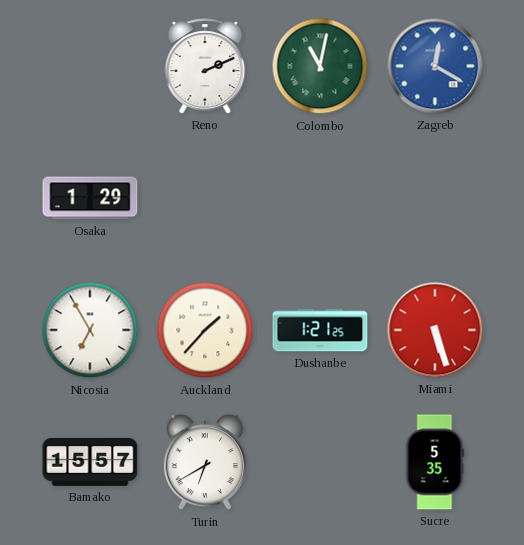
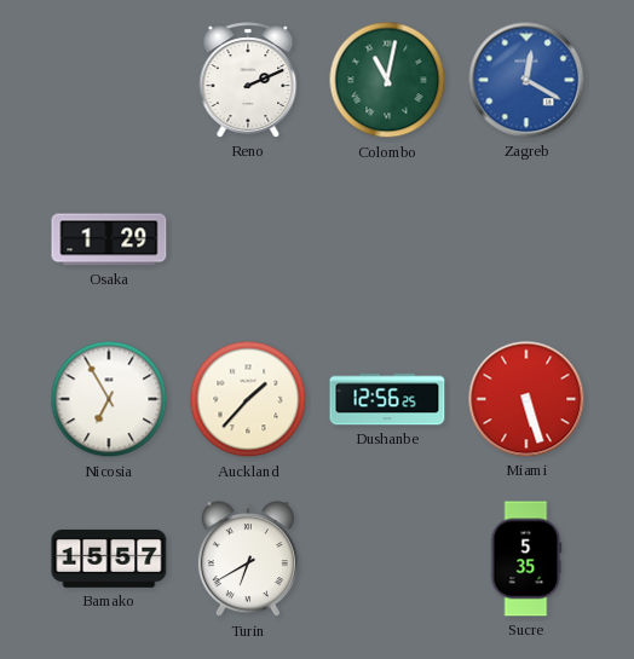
Dushanbe: 1:21 -> 12:56
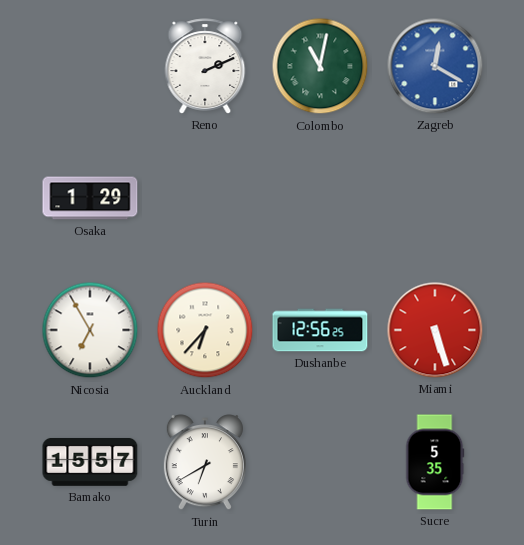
Auckland: 1:37 -> 6:37
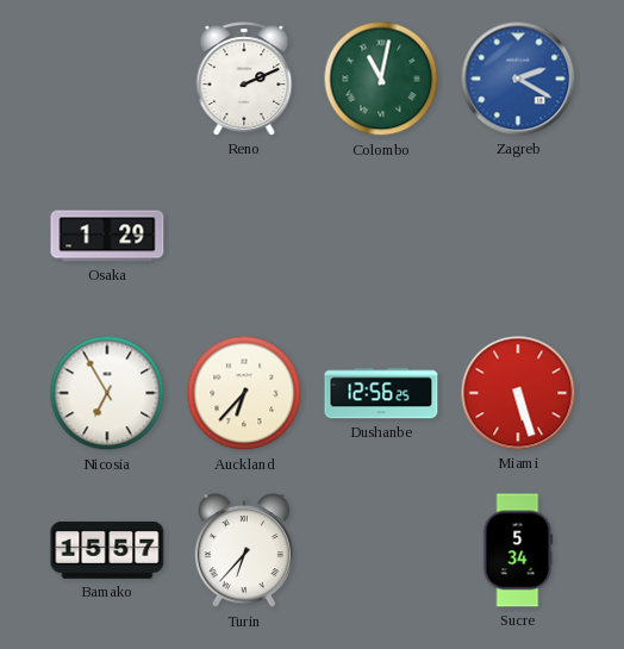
Zagreb: 12:20 -> 2:20
Turin: 6:40 -> 6:37
Sucre: 5:35 -> 5:34
